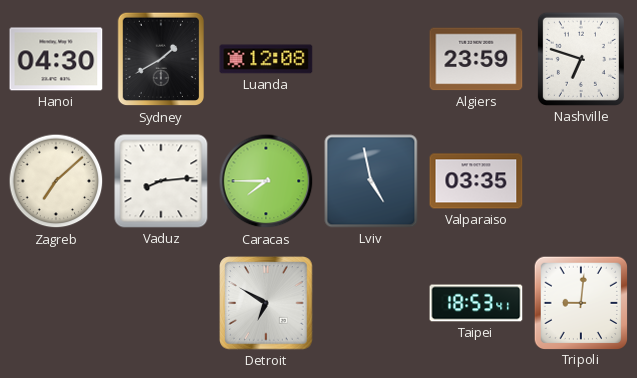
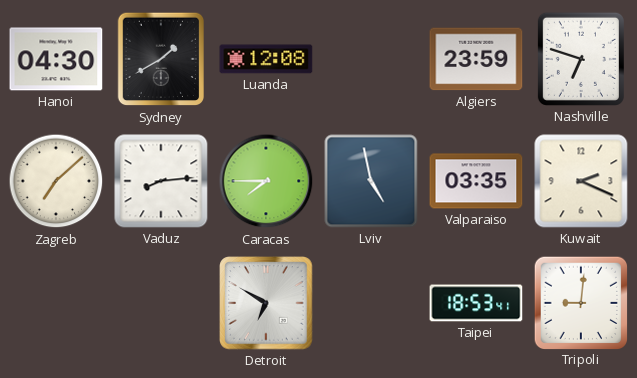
Kuwait: none -> 2:19
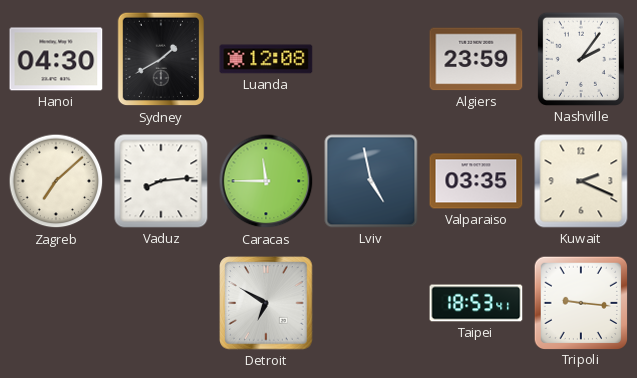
Nashville: 6:48 -> 2:06
Caracas: 7:45 -> 11:45
Tripoli: 9:01 -> 9:16
